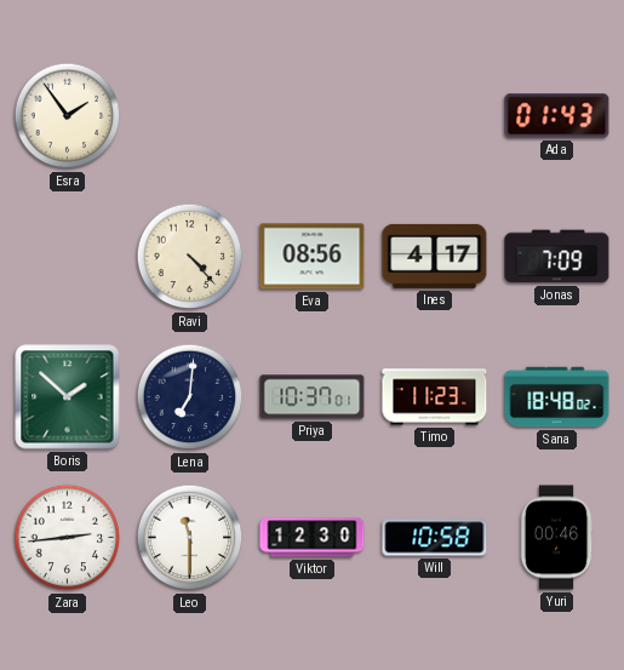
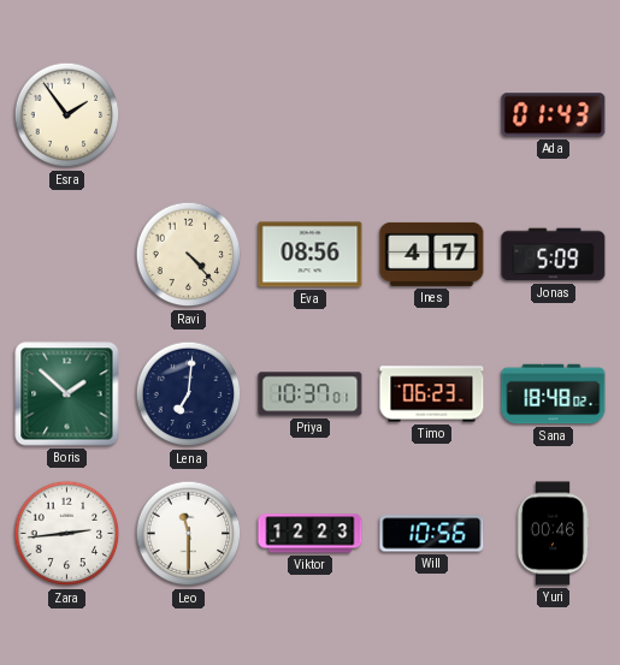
Jonas: 7:09 -> 5:09
Timo: 11:23 -> 06:23
Viktor: 12:30 -> 12:23
Will: 10:58 -> 10:56
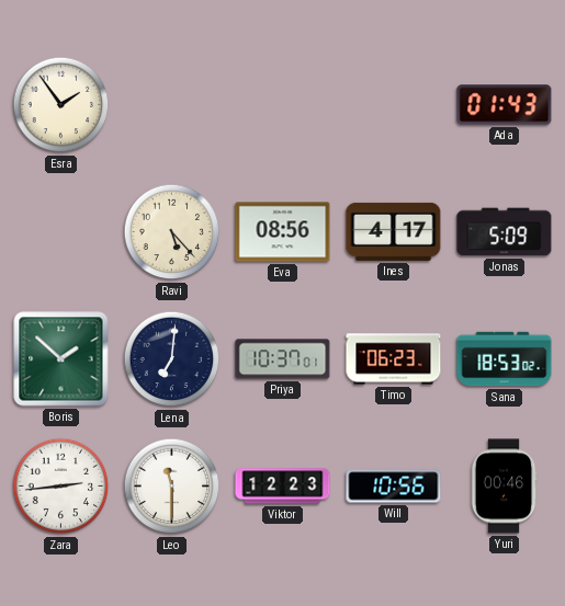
Ravi: 4:23 -> 5:23
Sana: 18:48 -> 18:53
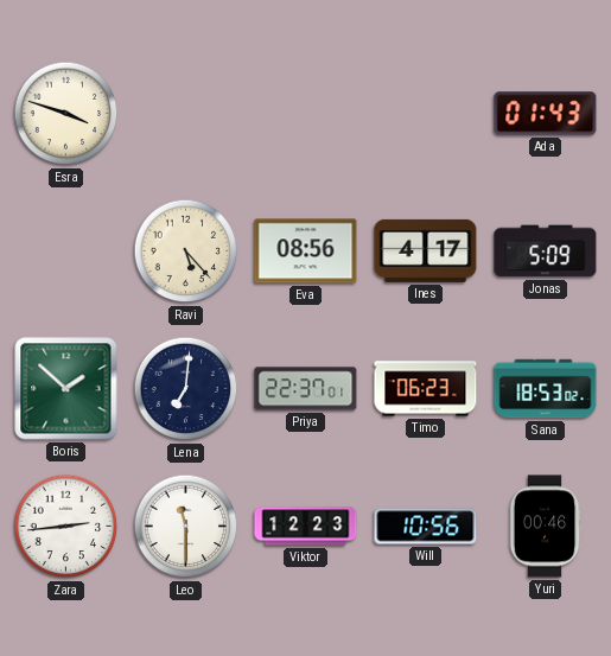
Esra: 1:54 -> 3:48
Priya: 10:37 -> 22:37
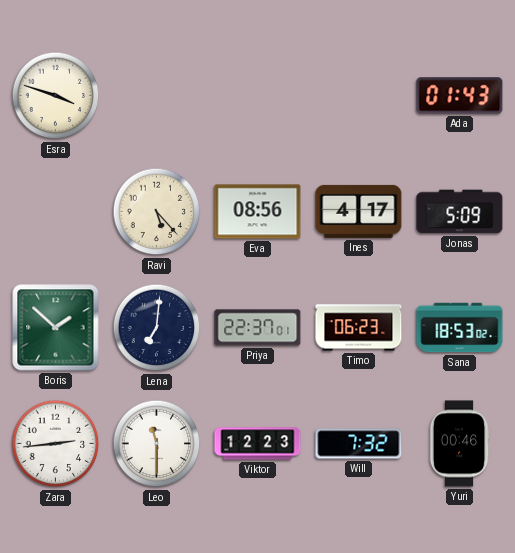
Will: 10:56 -> 7:32
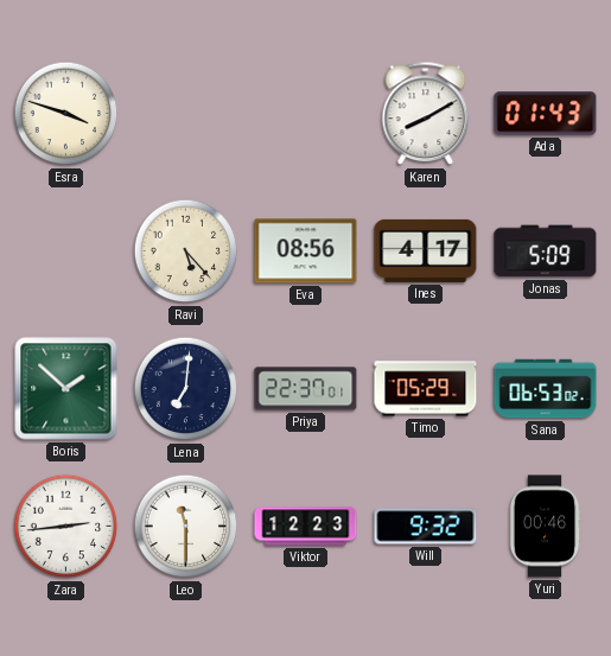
Karen: none -> 8:10
Timo: 06:23 -> 05:29
Sana: 18:53 -> 06:53
Will: 7:32 -> 9:32
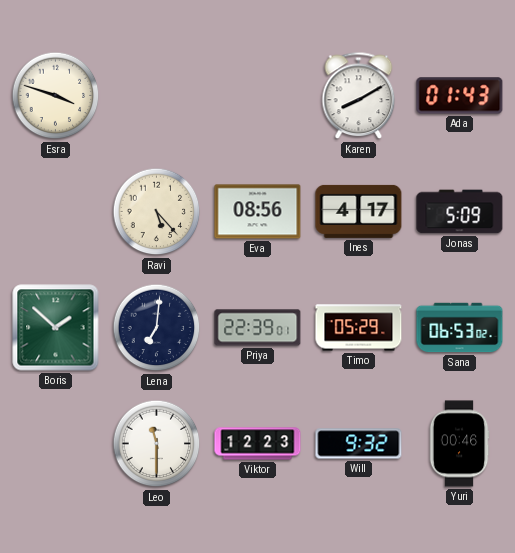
Priya: 22:37 -> 22:39
Zara: 2:44 -> none
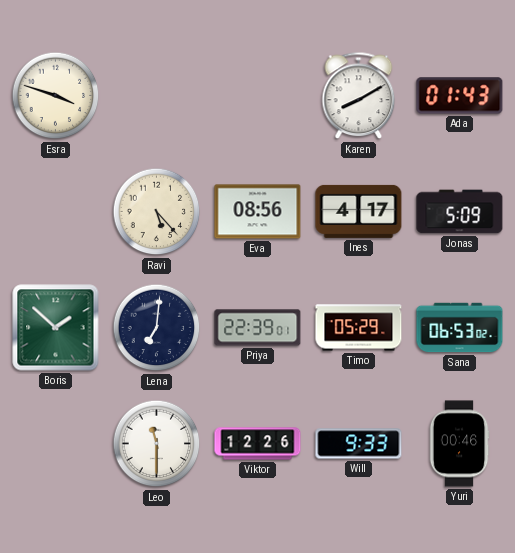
Viktor: 12:23 -> 12:26
Will: 9:32 -> 9:33
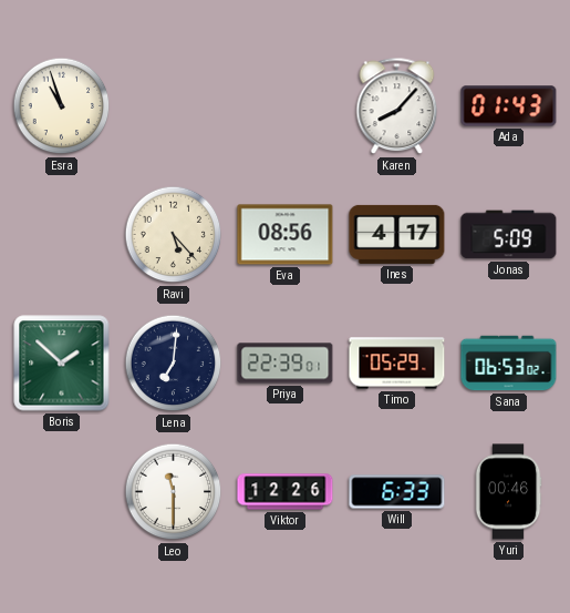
Esra: 3:48 -> 10:57
Karen: 8:10 -> 8:07
Will: 9:33 -> 6:33
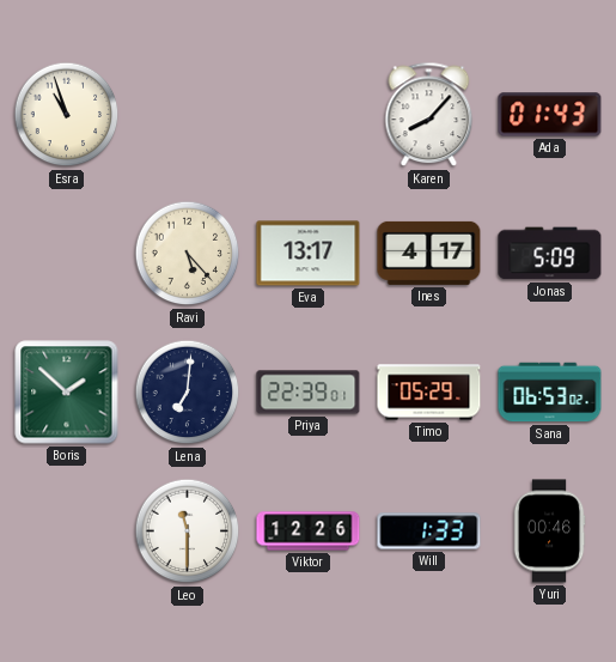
Eva: 08:56 -> 13:17
Will: 6:33 -> 1:33
